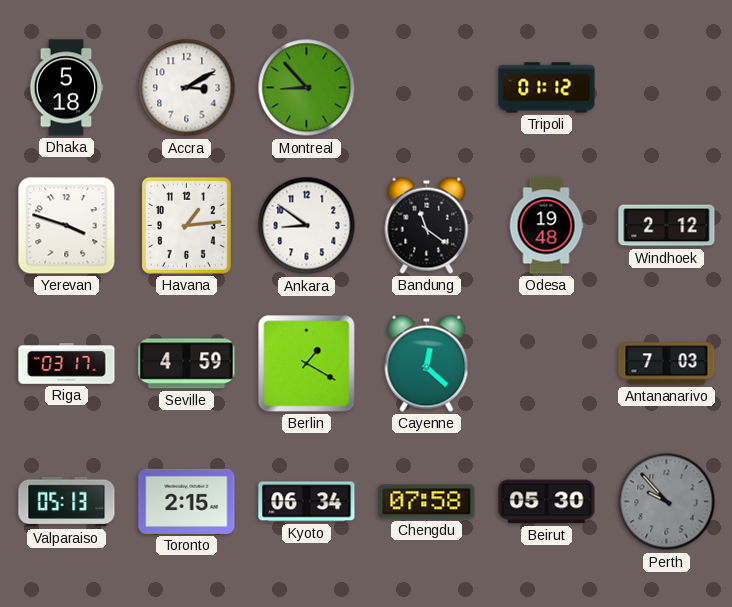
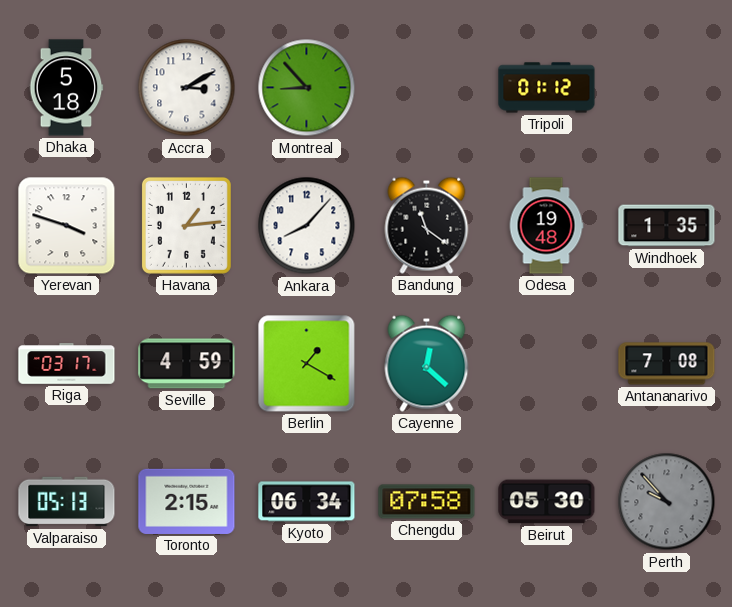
Ankara: 8:51 -> 8:07
Windhoek: 2:12 -> 1:35
Antananarivo: 7:03 -> 7:08
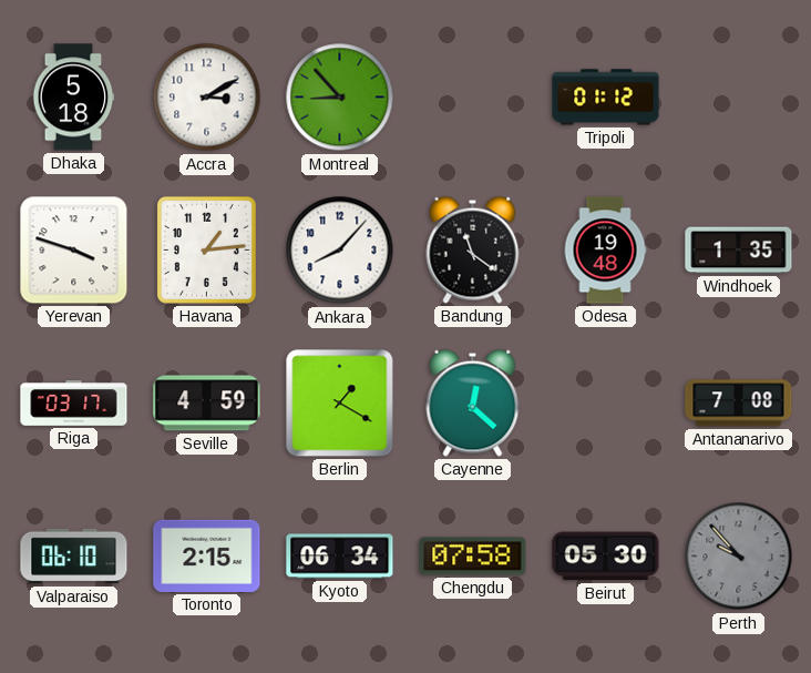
Valparaiso: 05:13 -> 06:10
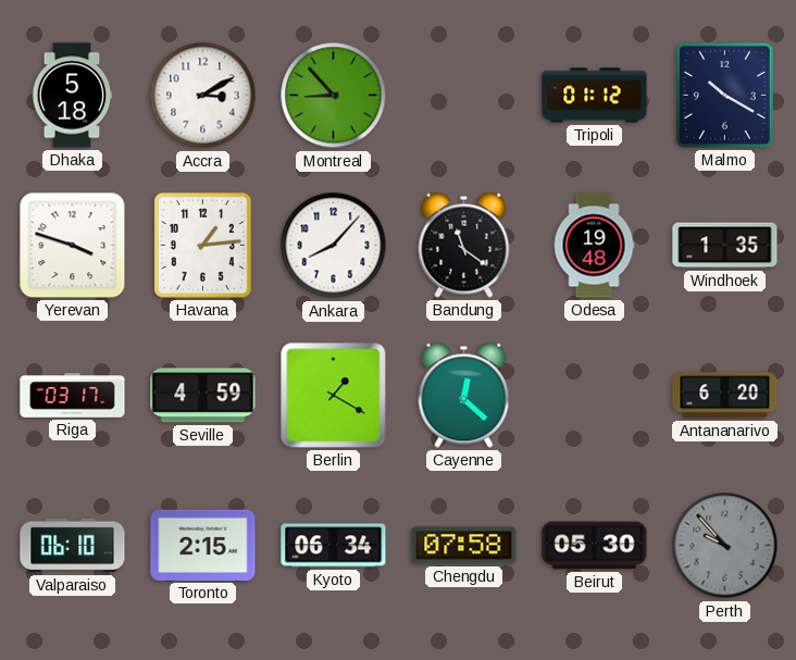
Malmo: none -> 10:20
Antananarivo: 7:08 -> 6:20
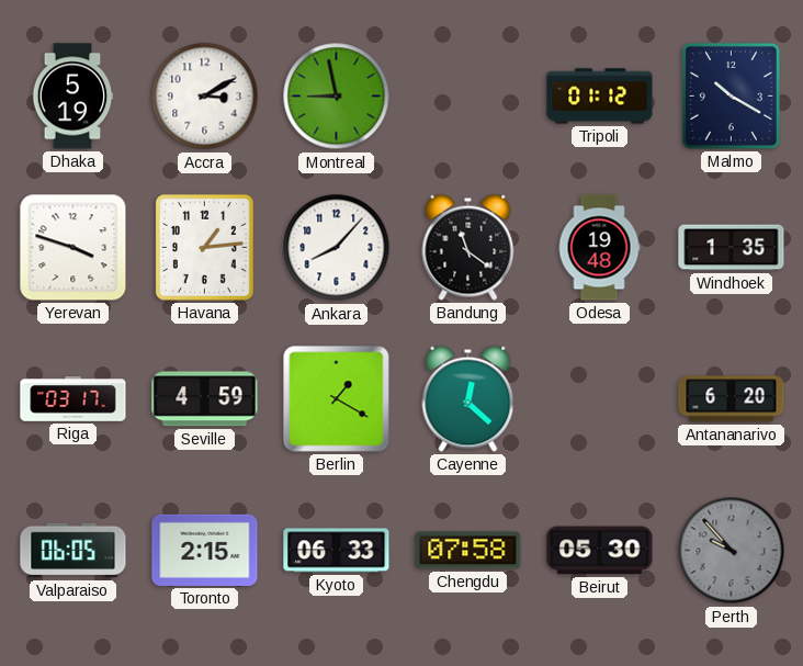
Dhaka: 5:18 -> 5:19
Montreal: 8:53 -> 8:58
Valparaiso: 06:10 -> 06:05
Kyoto: 06:34 -> 06:33
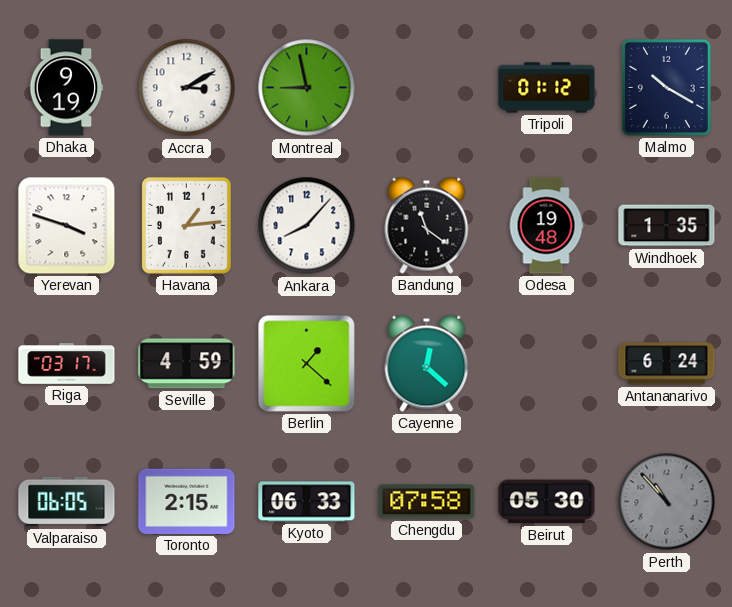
Dhaka: 5:19 -> 9:19
Berlin: 1:20 -> 1:22
Antananarivo: 6:20 -> 6:24
Perth: 9:53 -> 10:53
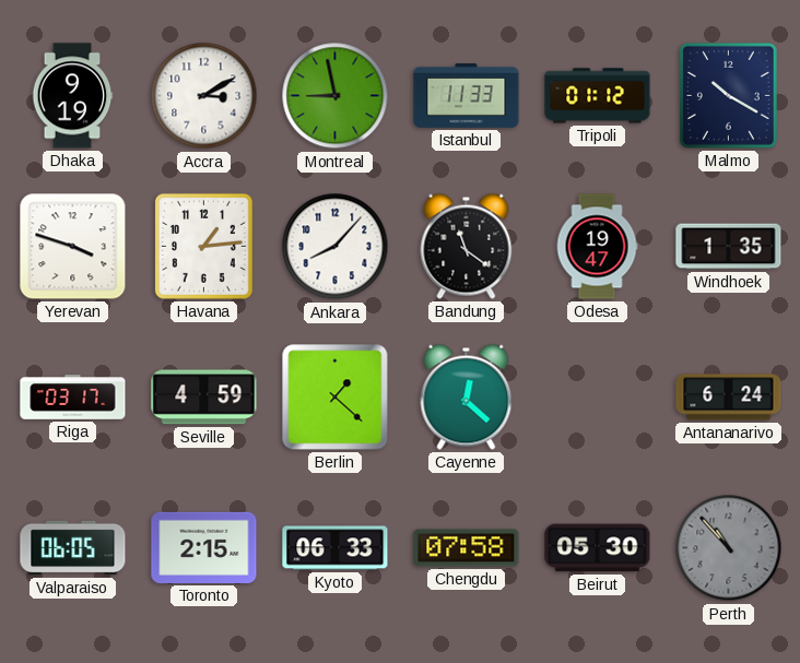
Istanbul: none -> 11:33
Odesa: 19:48 -> 19:47
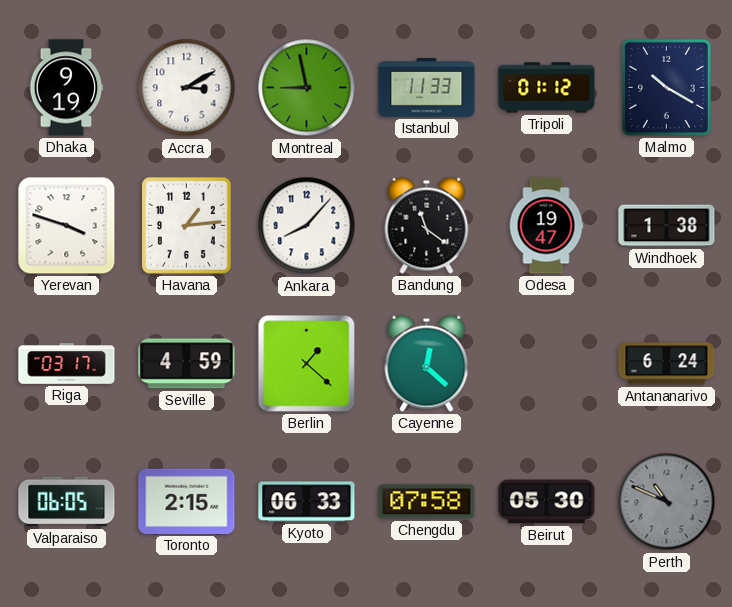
Windhoek: 1:35 -> 1:38
Perth: 10:53 -> 10:49
